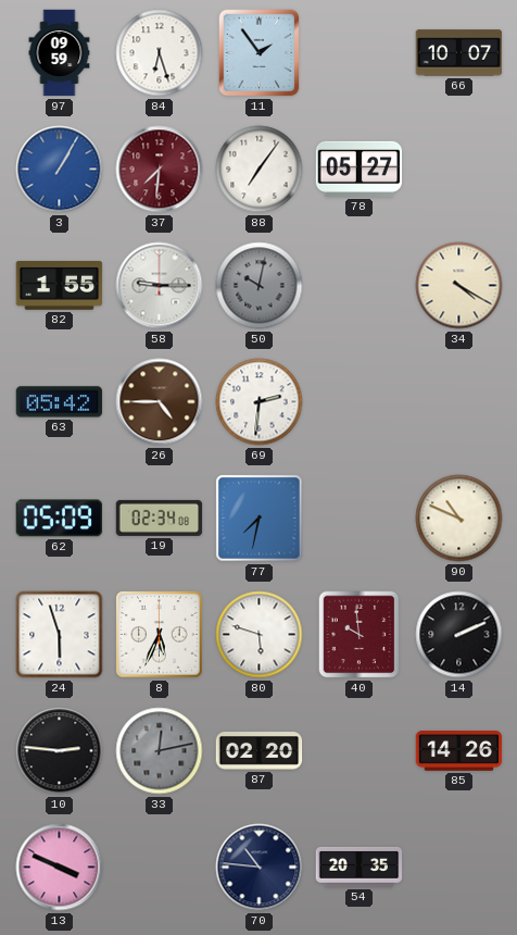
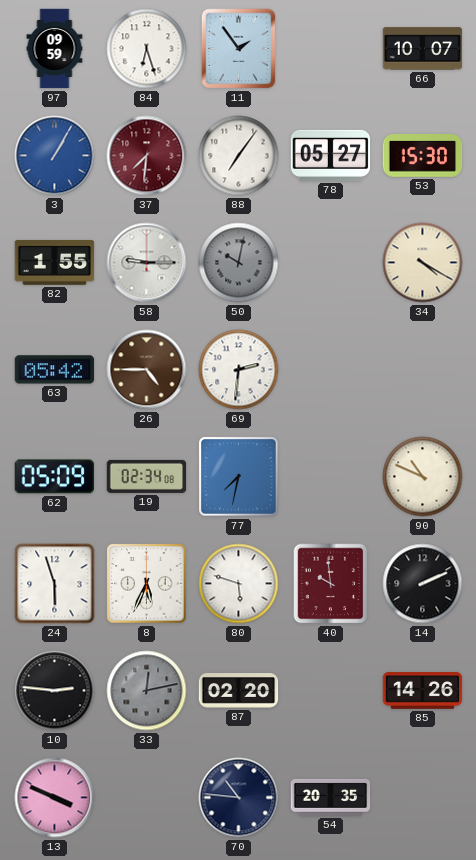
53: none -> 15:30
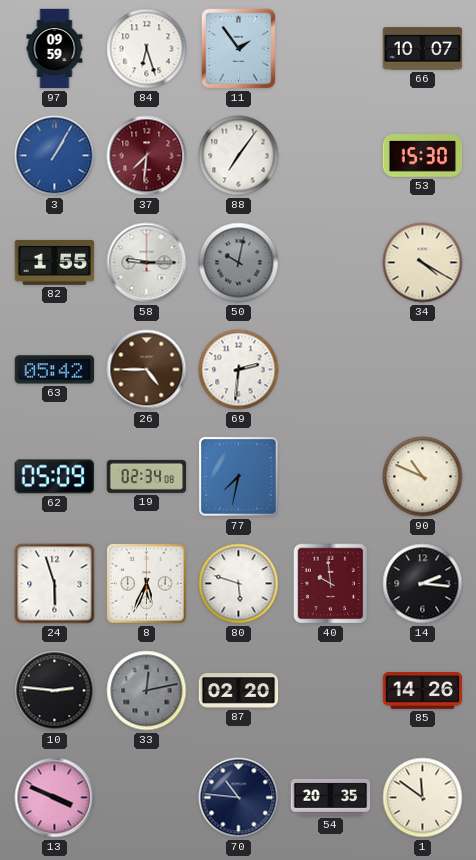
78: 05:27 -> none
14: 2:11 -> 2:16
1: none -> 11:51
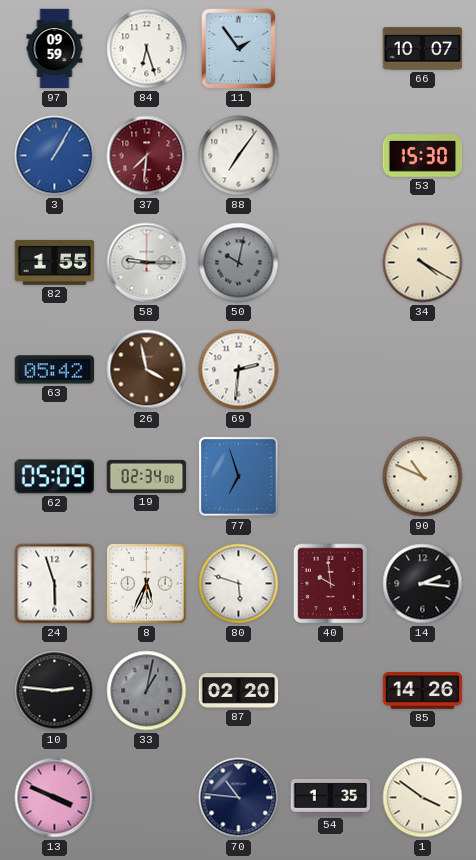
26: 4:45 -> 3:58
77: 7:32 -> 6:57
33: 12:13 -> 1:02
54: 20:35 -> 1:35
1: 11:51 -> 3:51
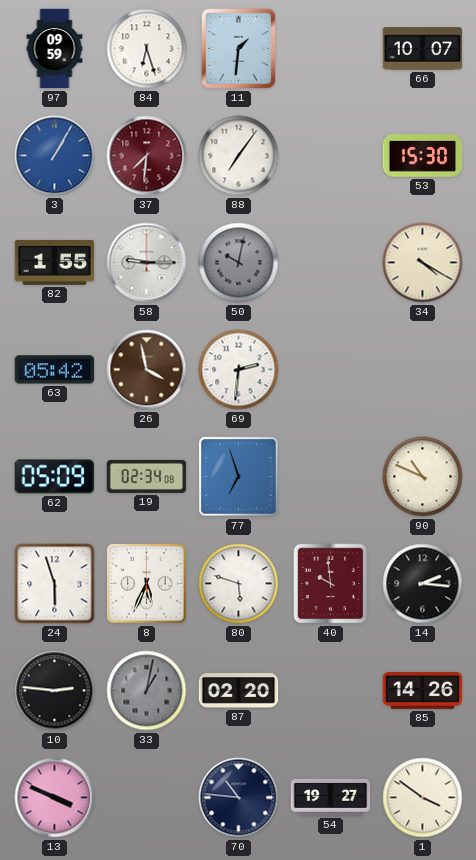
11: 1:54 -> 1:31
54: 1:35 -> 19:27
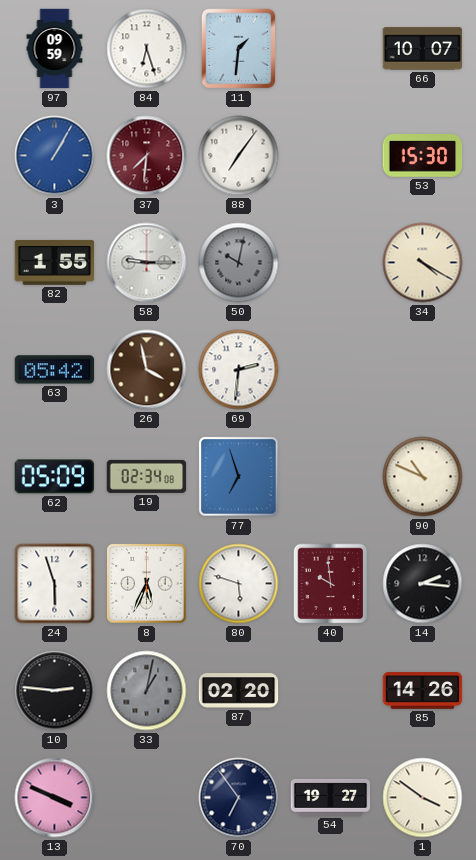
70: 10:46 -> 6:54
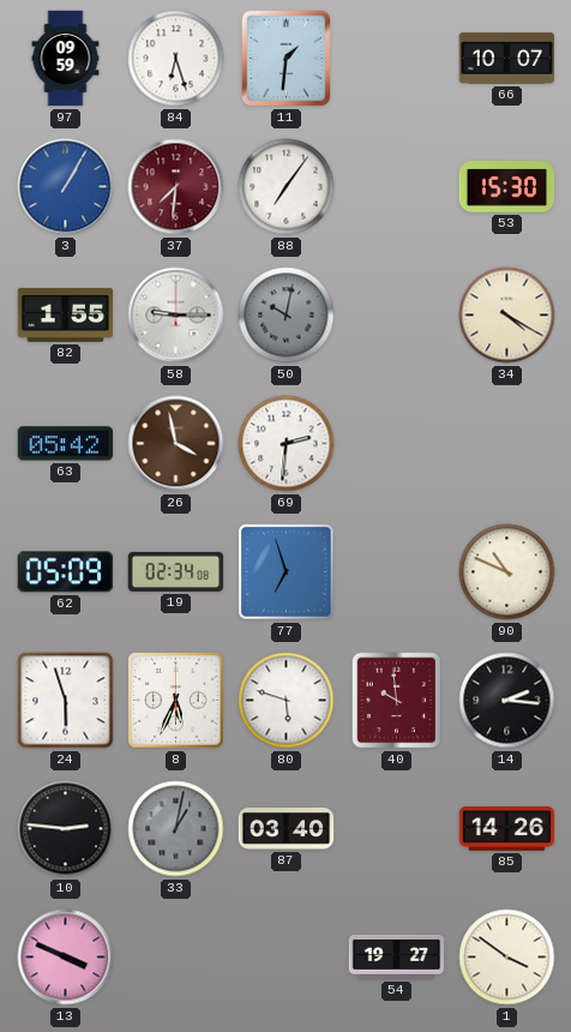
87: 02:20 -> 03:40
70: 6:54 -> none
